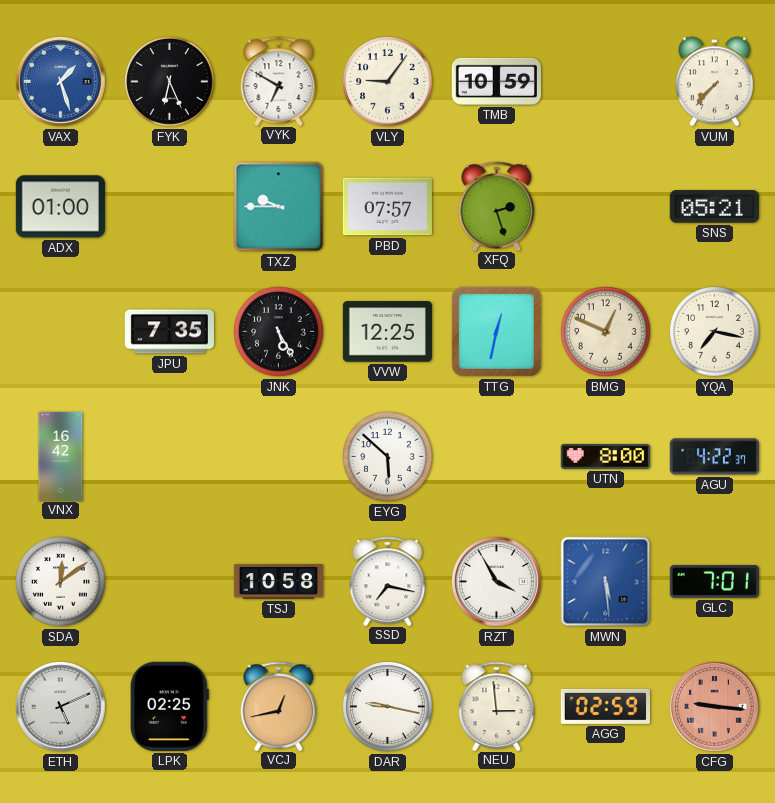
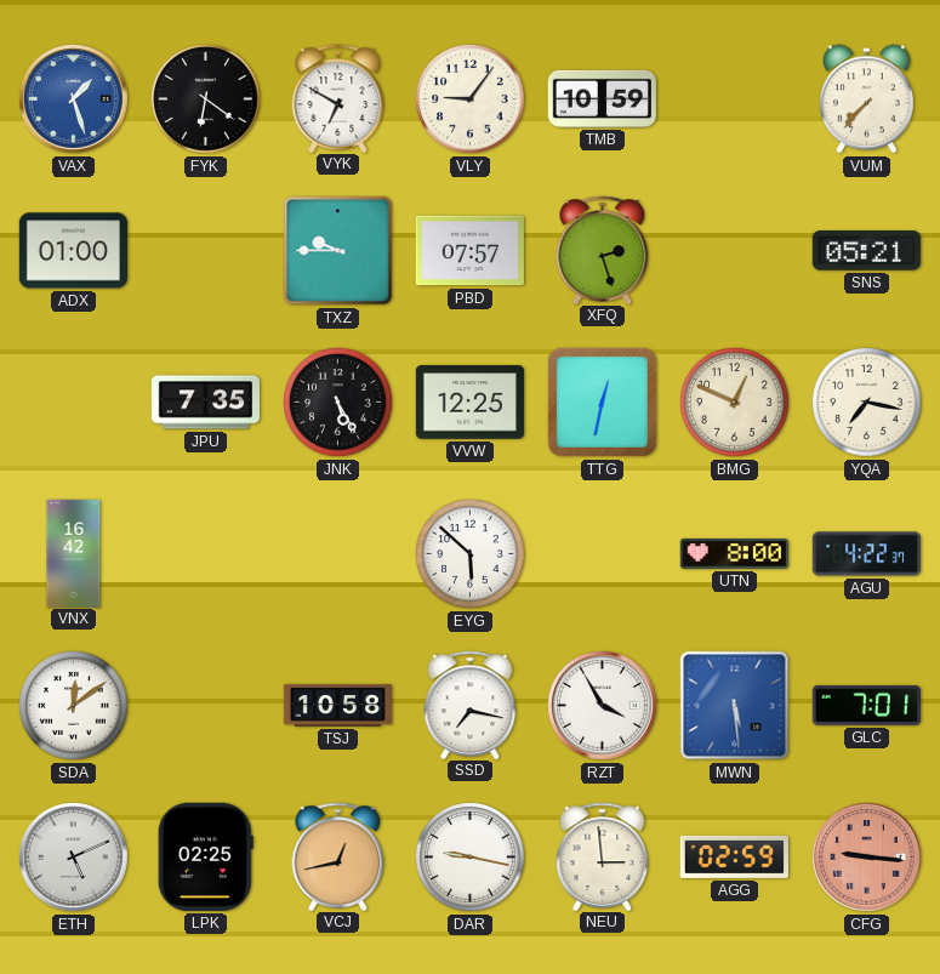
FYK: 6:26 -> 6:21
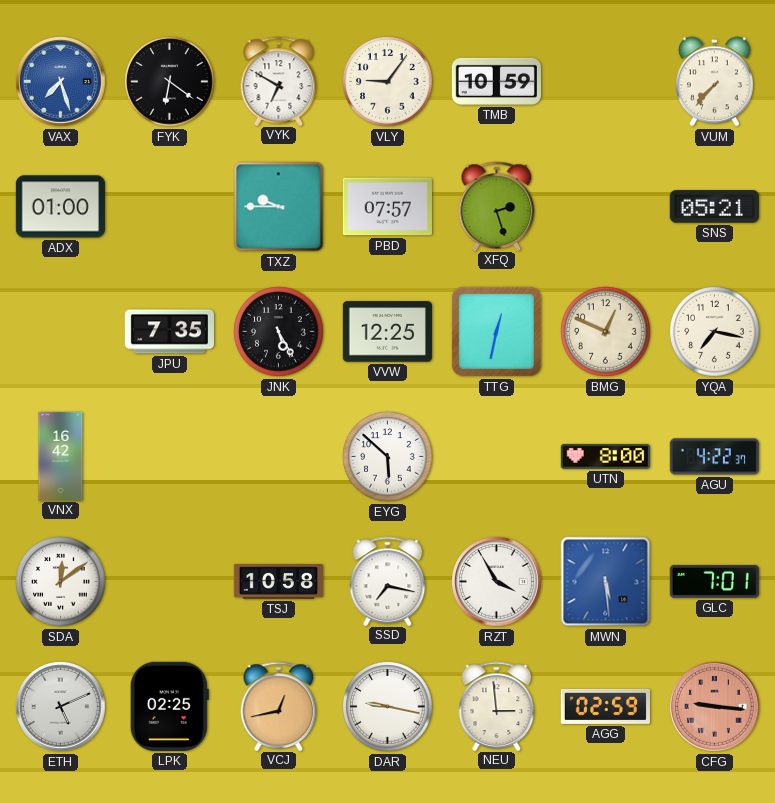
VAX: 1:27 -> 7:27
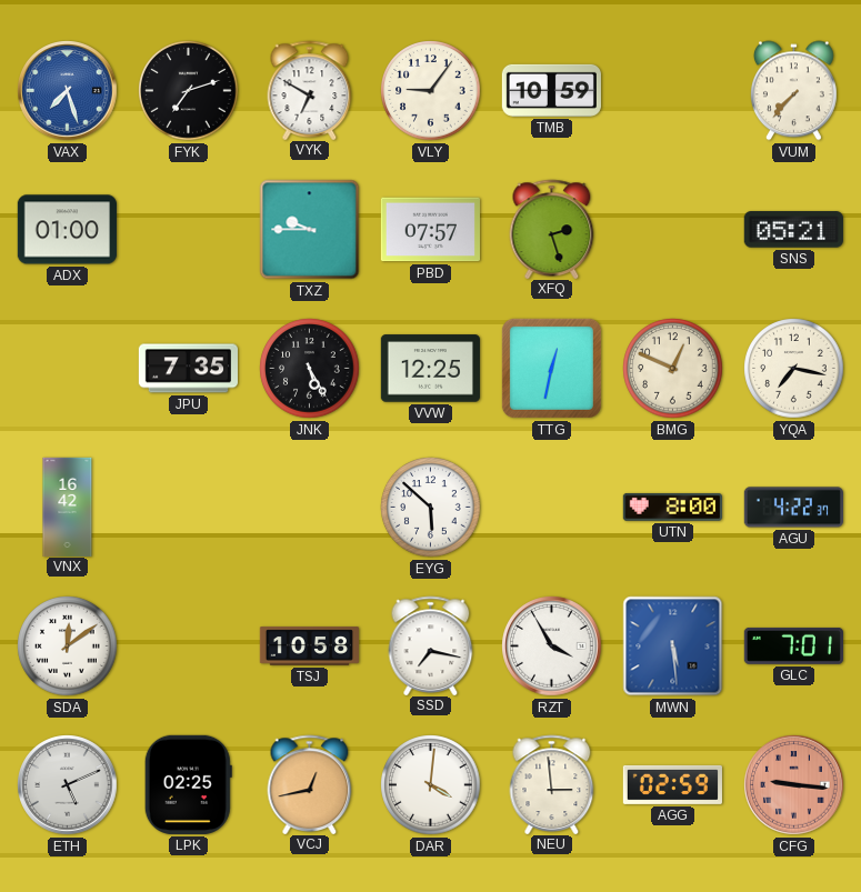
FYK: 6:21 -> 7:12
DAR: 9:17 -> 4:01
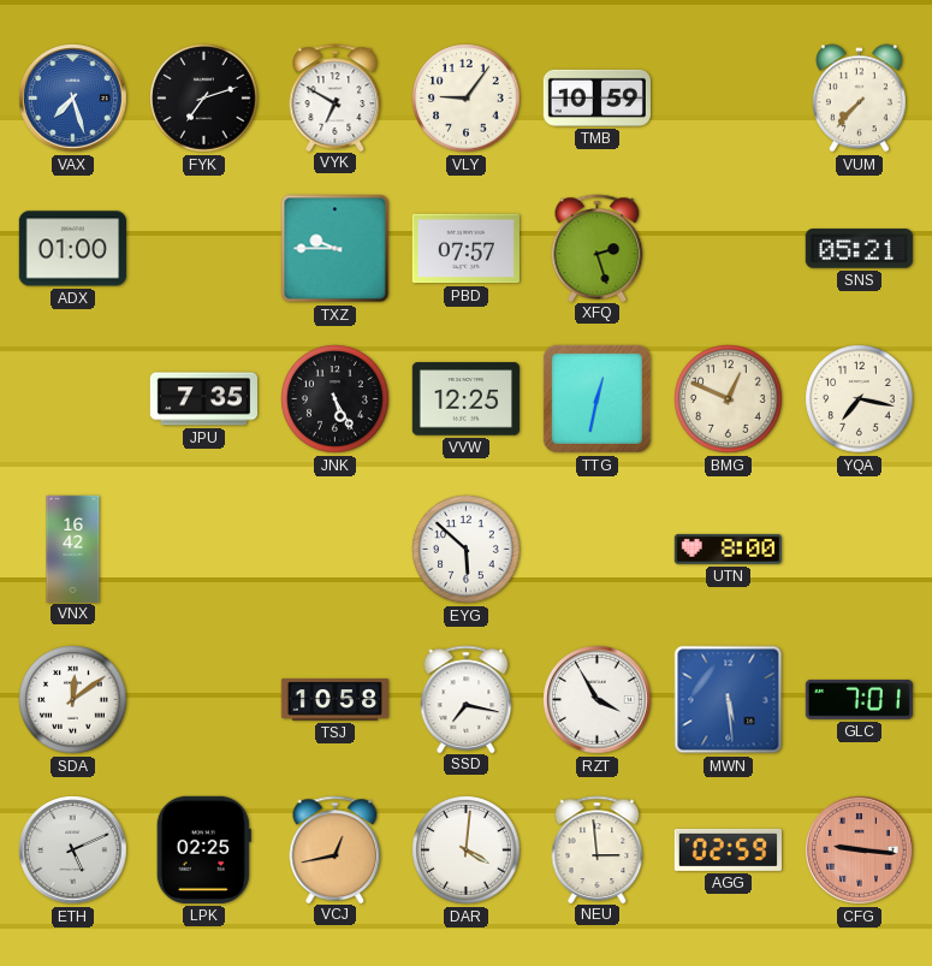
AGU: 4:22 -> none
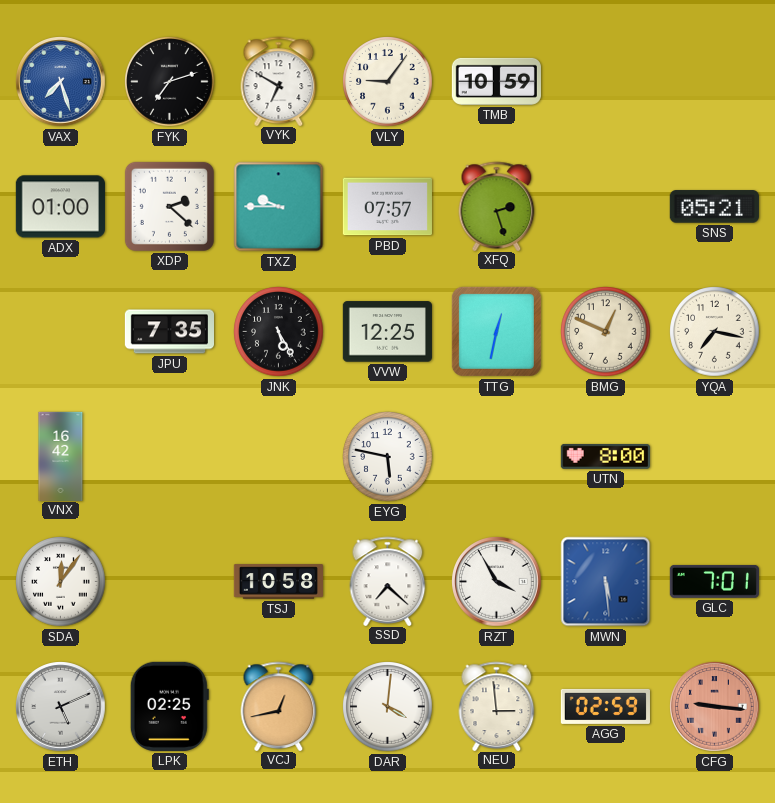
VUM: 7:37 -> none
XDP: none -> 2:22
EYG: 5:52 -> 5:47
SDA: 12:09 -> 12:06
SSD: 7:17 -> 7:22
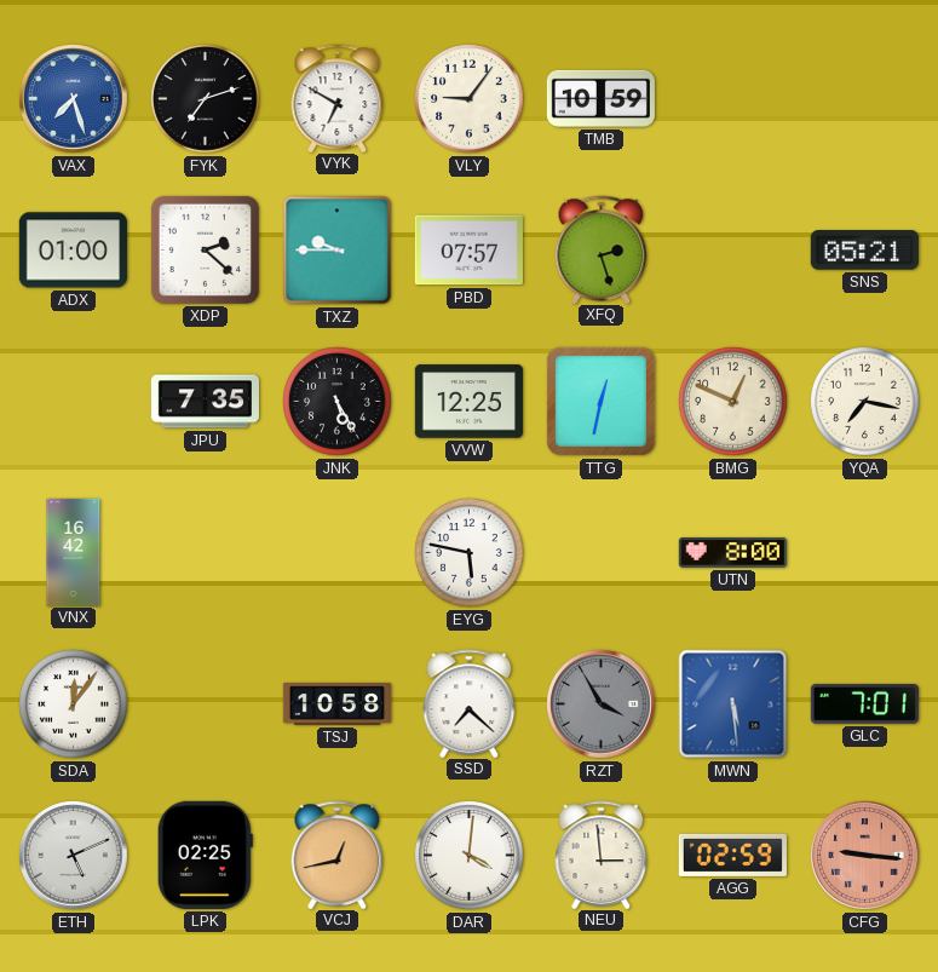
RZT dial: white -> grey
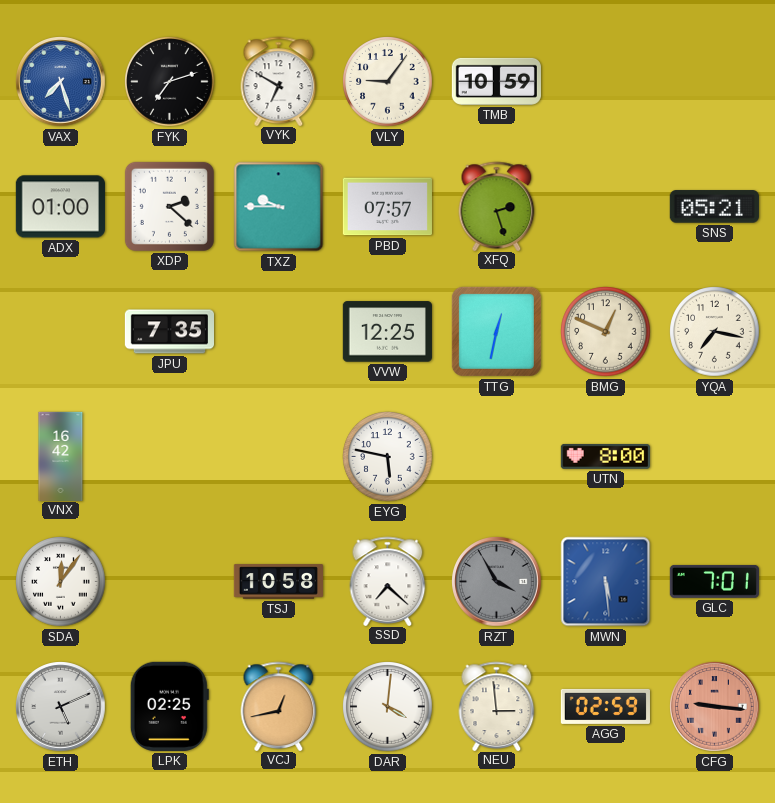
JNK: 5:25 -> none
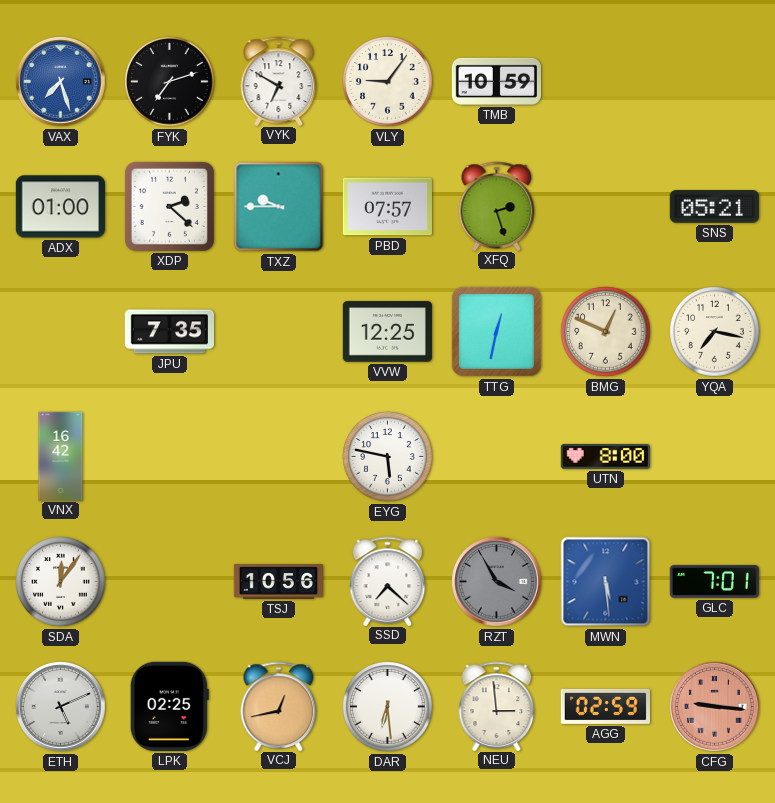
TSJ: 10:58 -> 10:56
DAR: 4:01 -> 6:29
